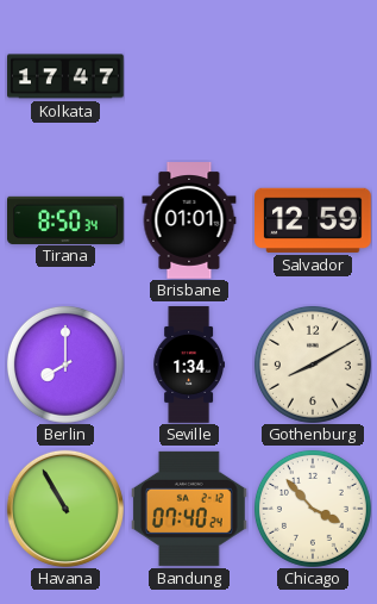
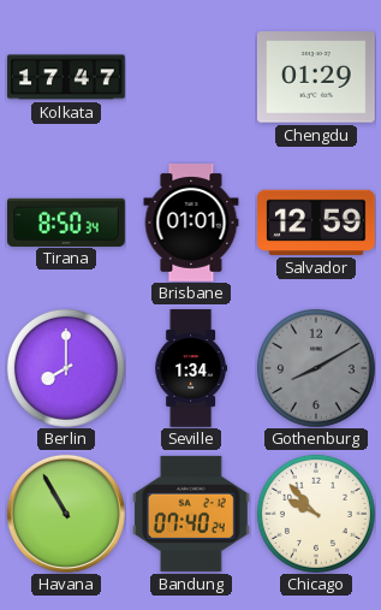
Chengdu: none -> 01:29
Gothenburg dial: cream -> grey
Chicago: 3:53 -> 9:53
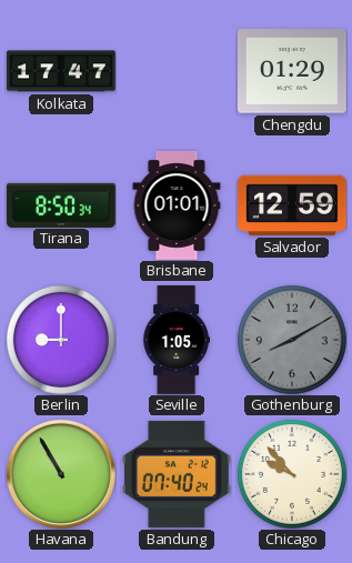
Berlin: 8:00 -> 9:00
Seville: 1:34 -> 1:05
